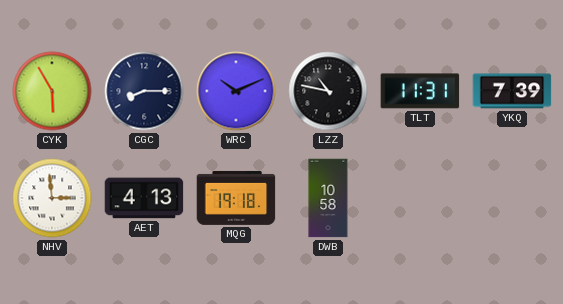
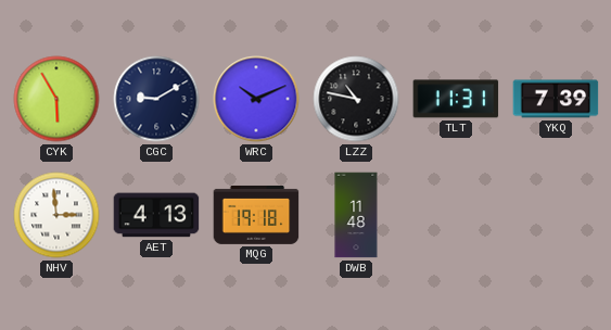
CGC: 8:15 -> 9:10
DWB: 10:58 -> 11:48
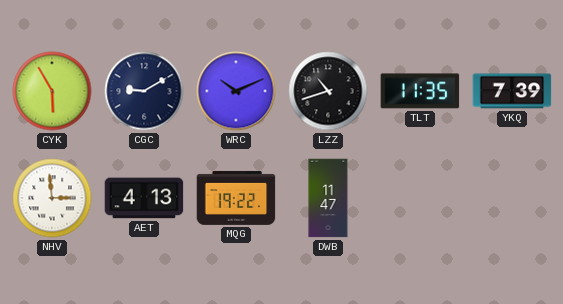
LZZ: 10:47 -> 10:42
TLT: 11:31 -> 11:35
MQG: 19:18 -> 19:22
DWB: 11:48 -> 11:47
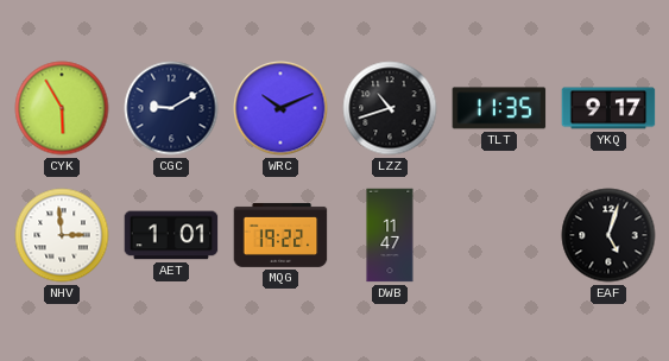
YKQ: 7:39 -> 9:17
AET: 4:13 -> 1:01
EAF: none -> 5:03
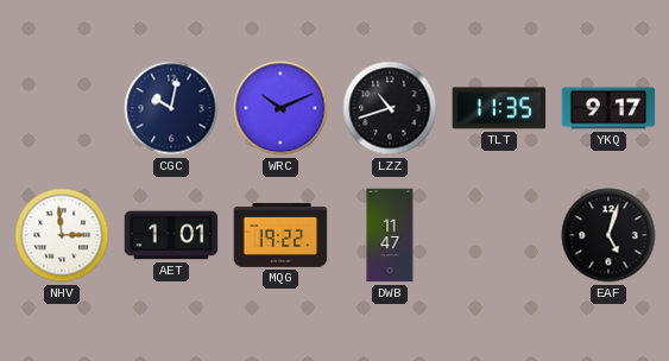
CYK: 5:55 -> none
CGC: 9:10 -> 10:02
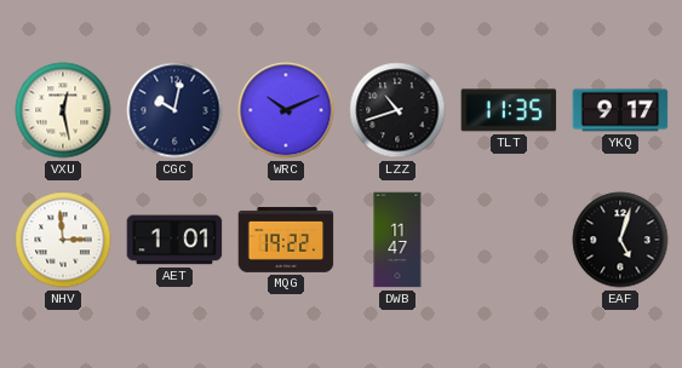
VXU: none -> 12:28
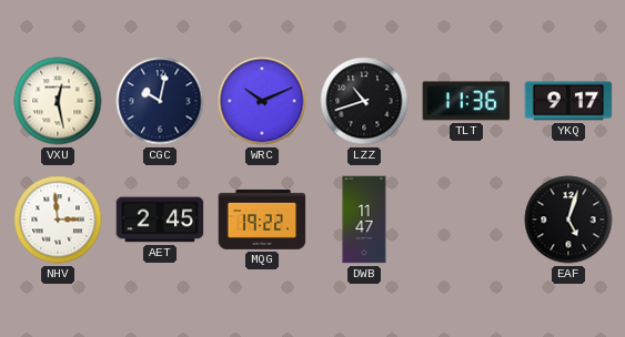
TLT: 11:35 -> 11:36
AET: 1:01 -> 2:45
